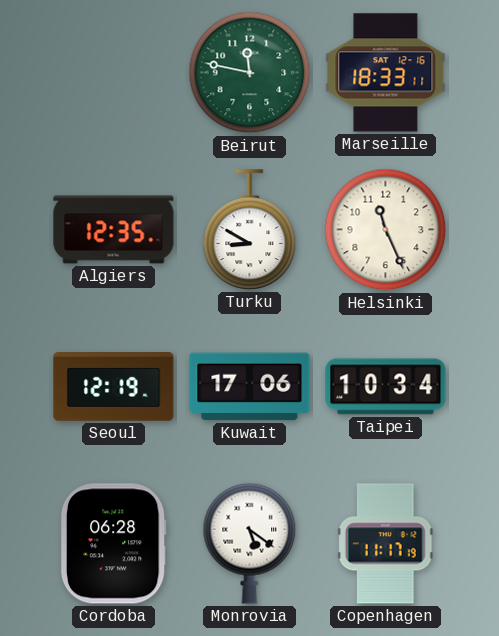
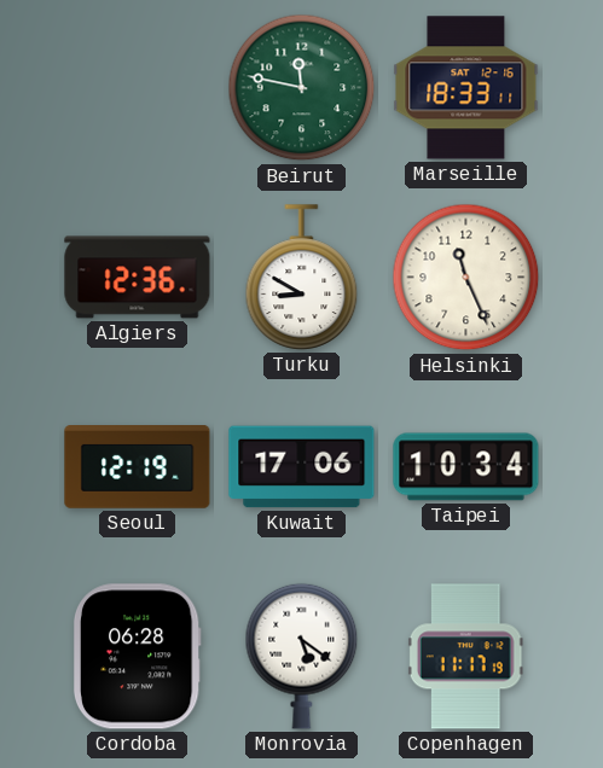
Algiers: 12:35 -> 12:36
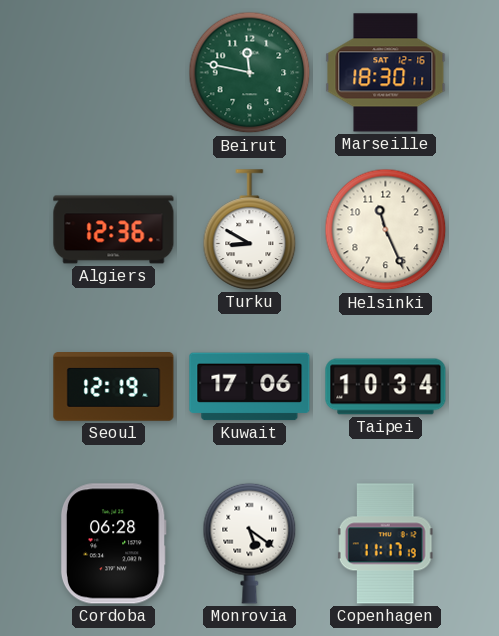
Marseille: 18:33 -> 18:30
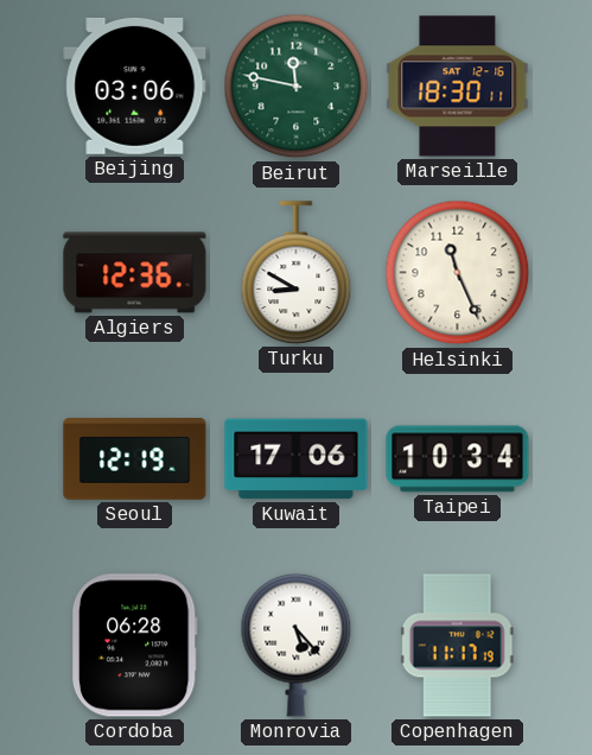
Beijing: none -> 03:06
Monrovia: 5:21 -> 5:23
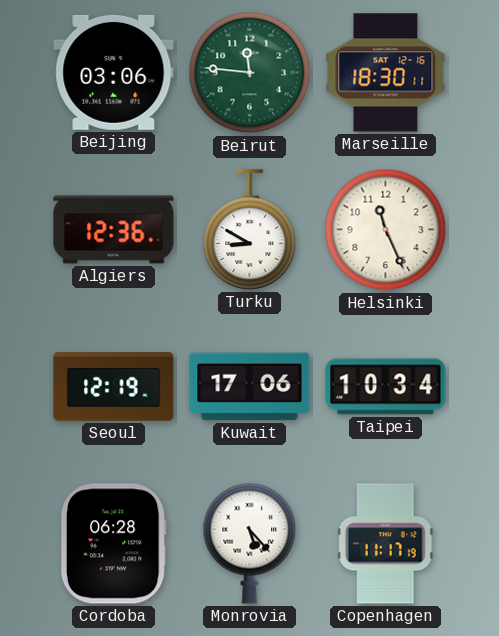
Beirut: 11:47 -> 11:46
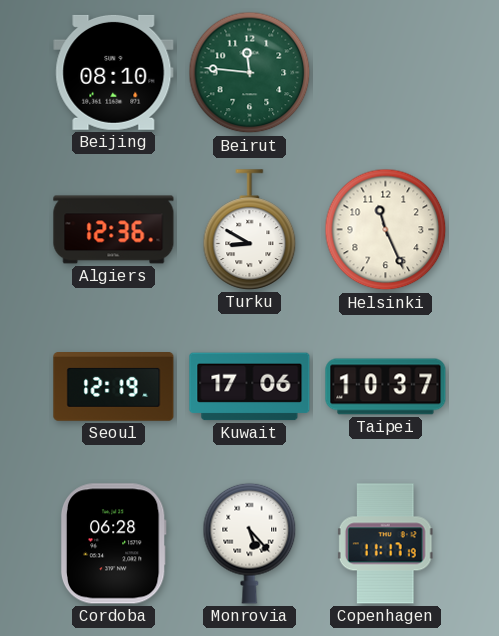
Beijing: 03:06 -> 08:10
Marseille: 18:30 -> none
Taipei: 10:34 -> 10:37
